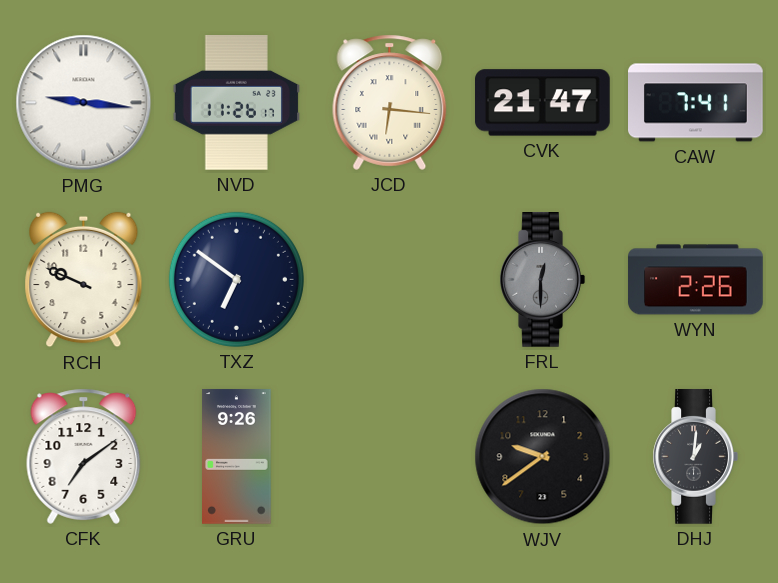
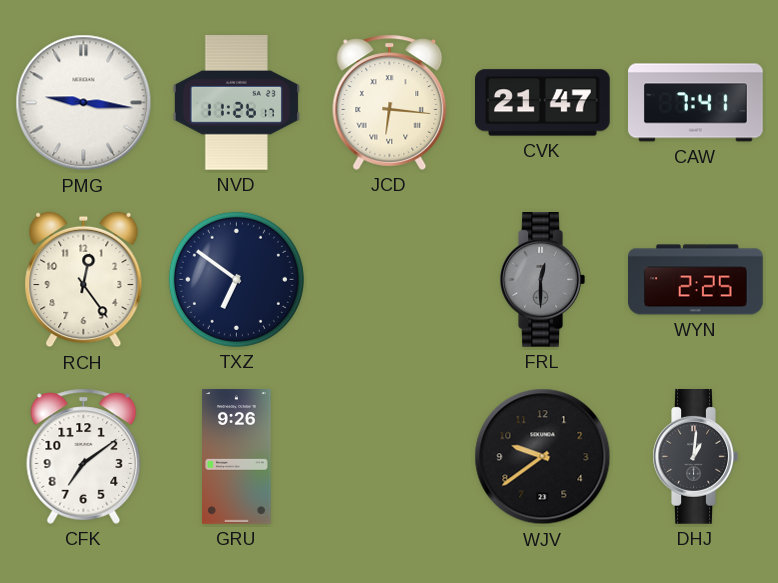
RCH: 9:49 -> 12:24
WYN: 2:26 -> 2:25
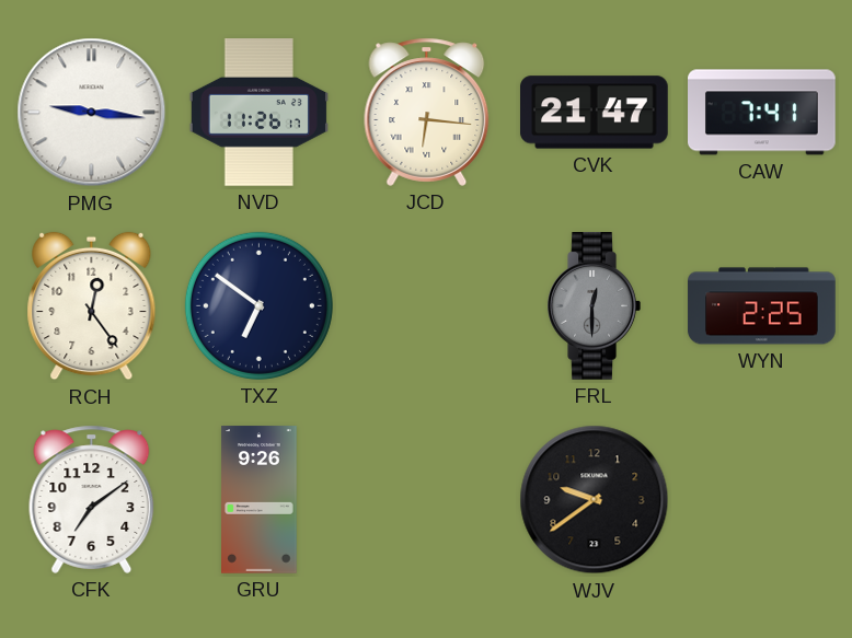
DHJ: 1:01 -> none
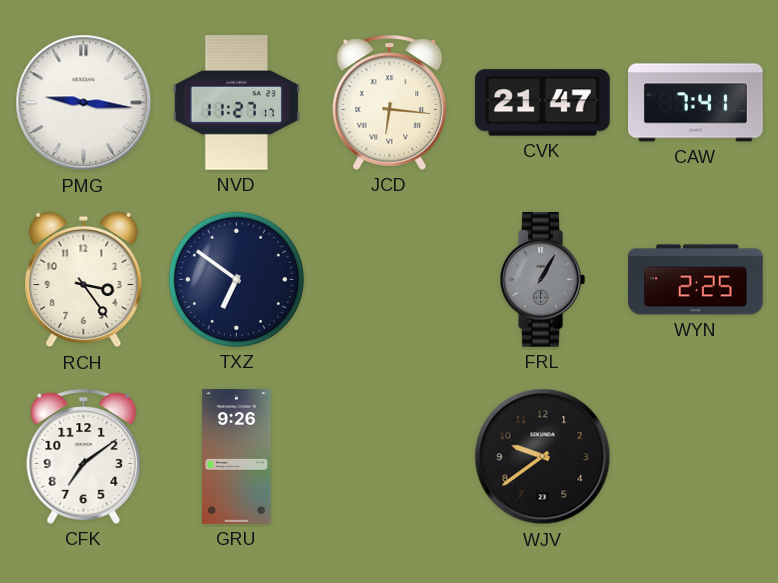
NVD: 11:26 -> 11:27
RCH: 12:24 -> 3:24
FRL: 12:30 -> 1:05
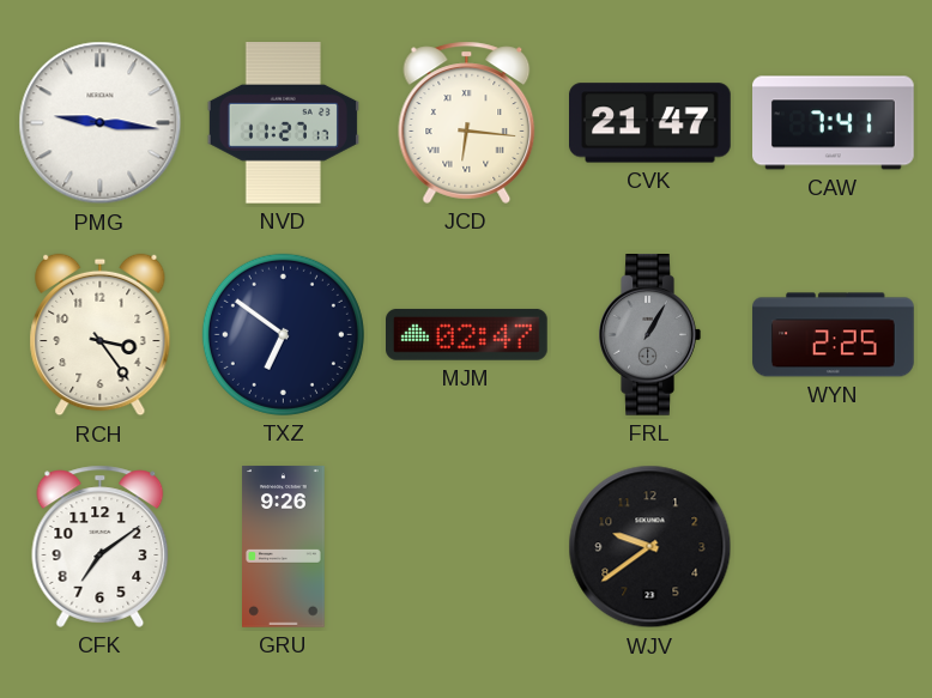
MJM: none -> 02:47
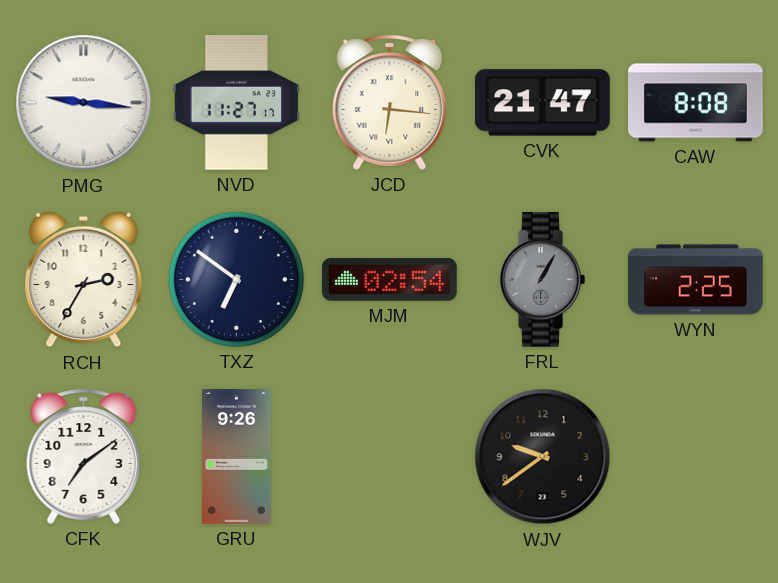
CAW: 7:41 -> 8:08
RCH: 3:24 -> 2:35
MJM: 02:47 -> 02:54
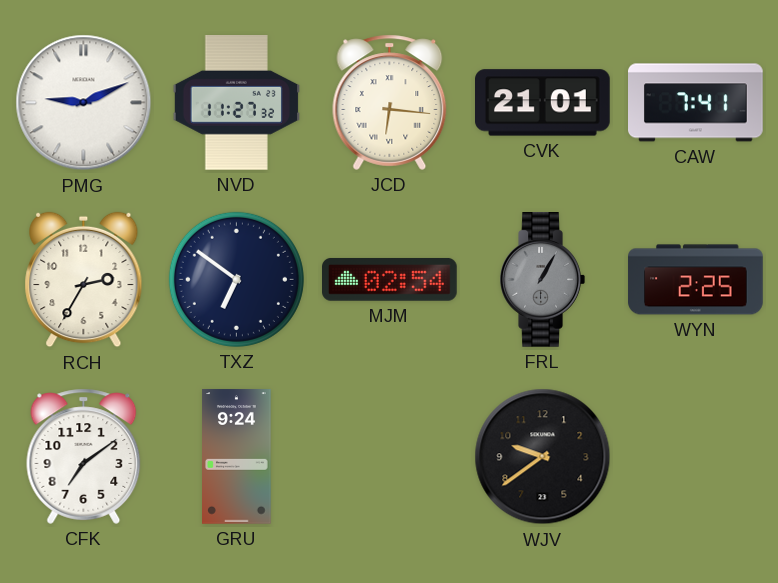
PMG: 9:16 -> 9:11
NVD: 11:27:17 -> 11:27:32
CVK: 21:47 -> 21:01
CAW: 8:08 -> 7:41
GRU: 9:26 -> 9:24
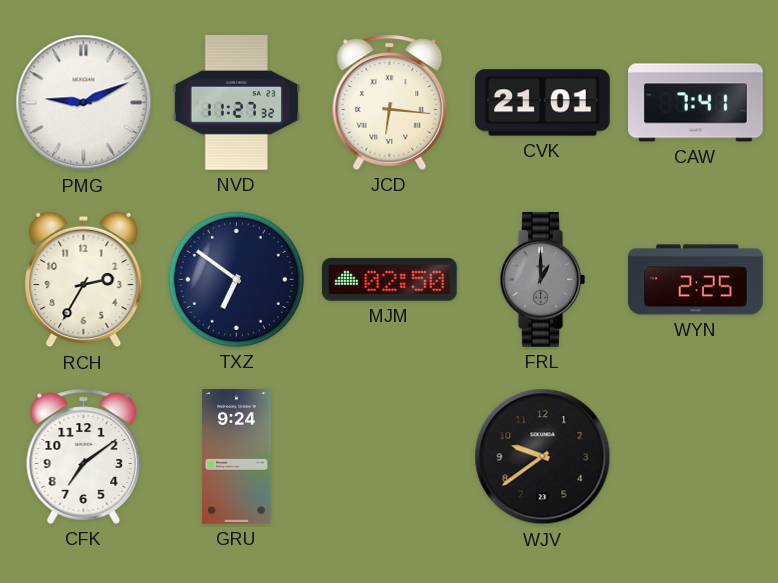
MJM: 02:54 -> 02:50
FRL: 1:05 -> 1:00
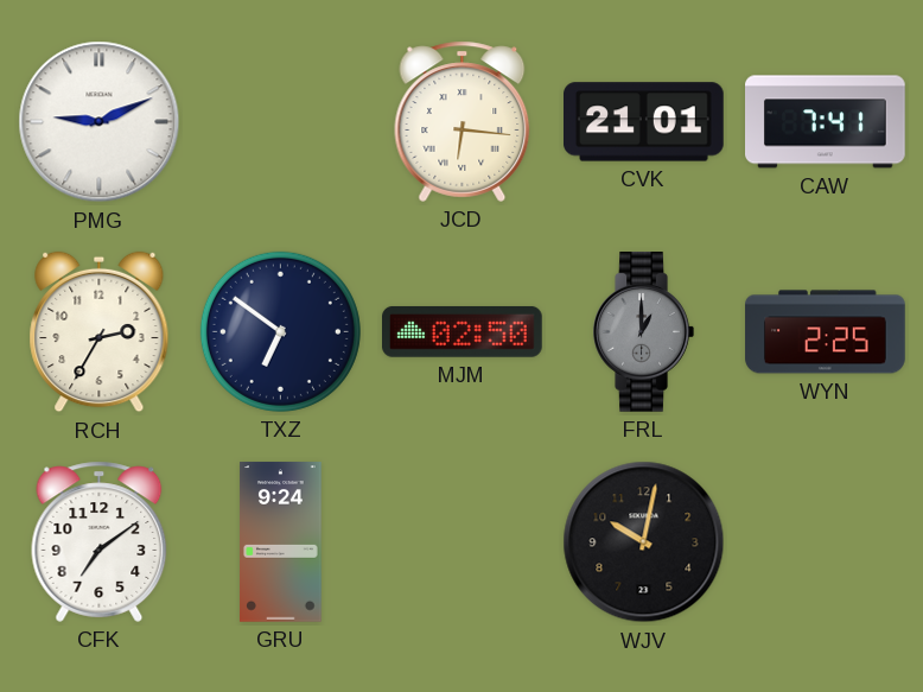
NVD: 11:27 -> none
WJV: 9:39 -> 10:02
